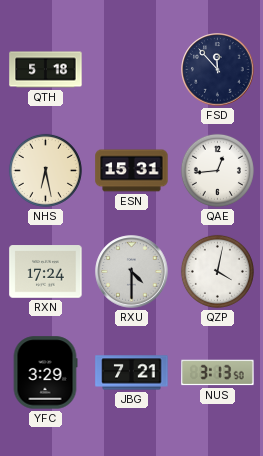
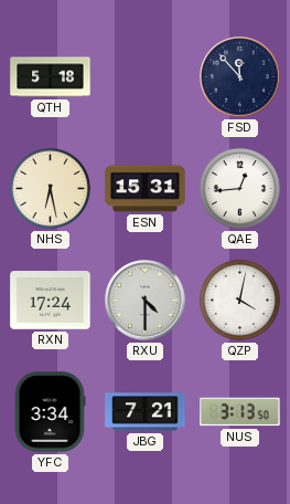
YFC: 3:29 -> 3:34
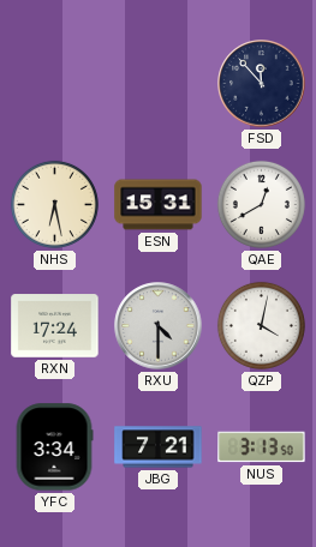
QTH: 5:18 -> none
QAE: 12:44 -> 12:40
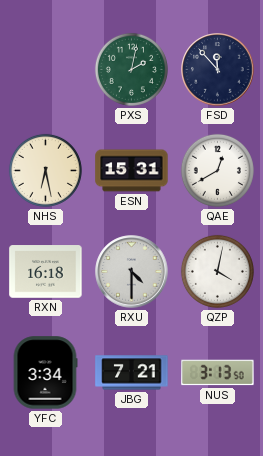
PXS: none -> 2:02
RXN: 17:24 -> 16:18
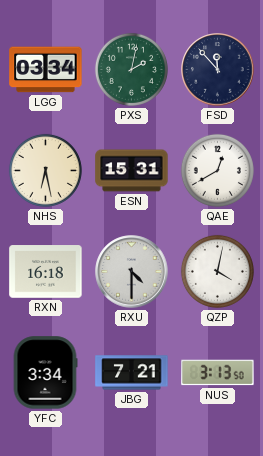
LGG: none -> 03:34
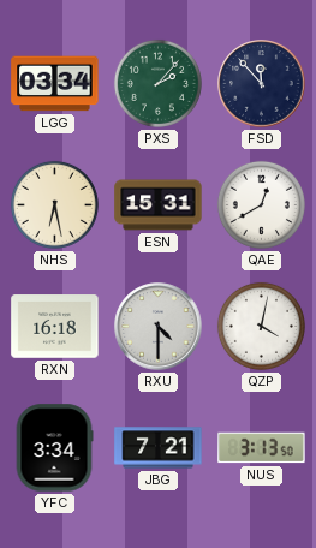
PXS: 2:02 -> 2:07
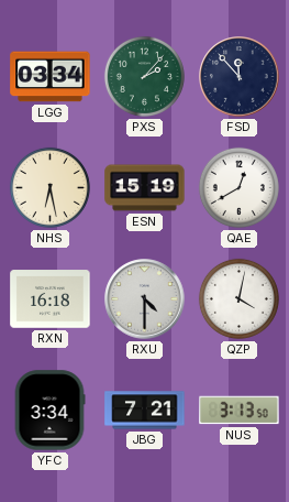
ESN: 15:31 -> 15:19
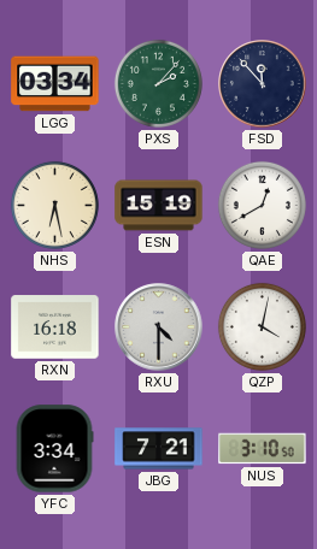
NUS: 3:13 -> 3:10
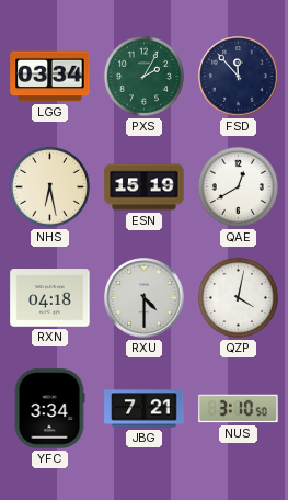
PXS: 2:07 -> 2:05
RXN: 16:18 -> 04:18
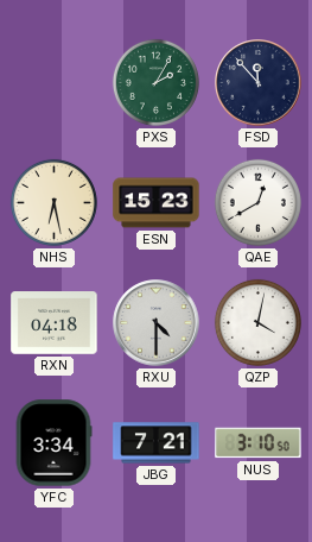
LGG: 03:34 -> none
ESN: 15:19 -> 15:23
